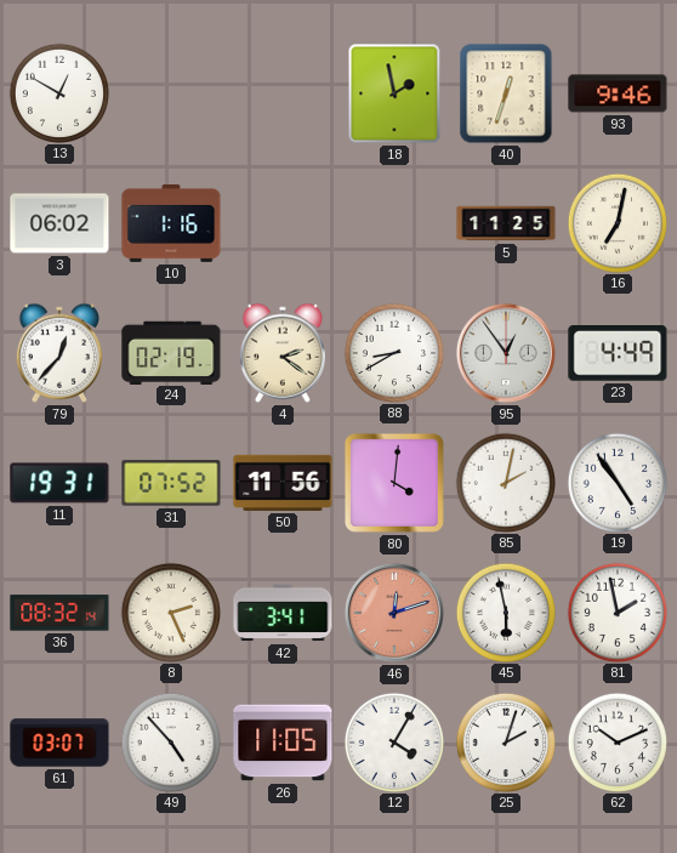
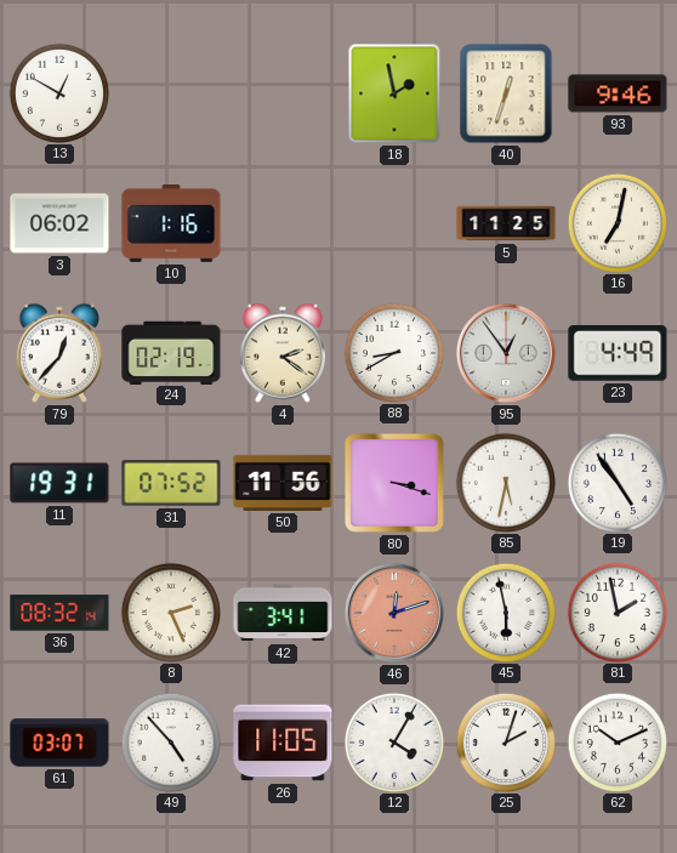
80: 4:01 -> 3:18
85: 2:02 -> 5:32
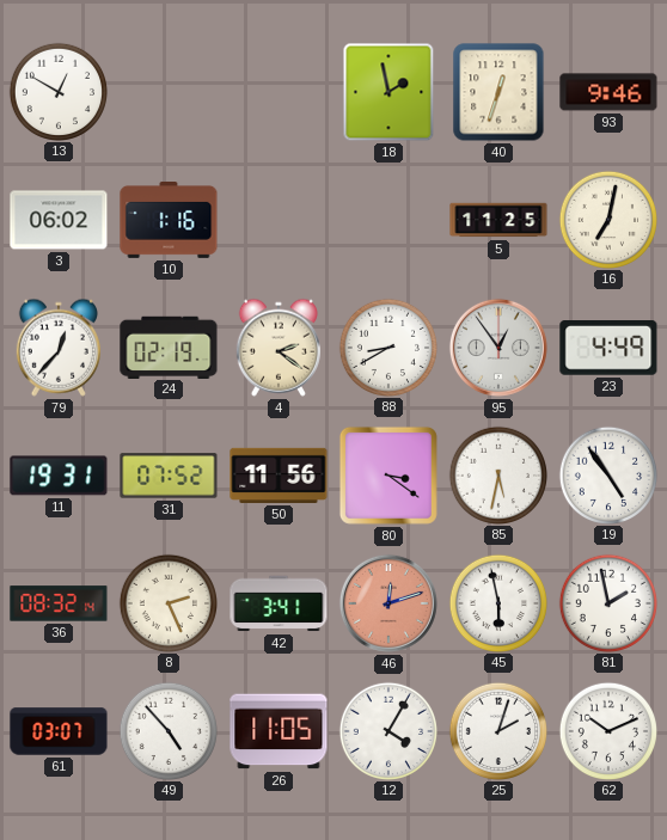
80: 3:18 -> 3:21
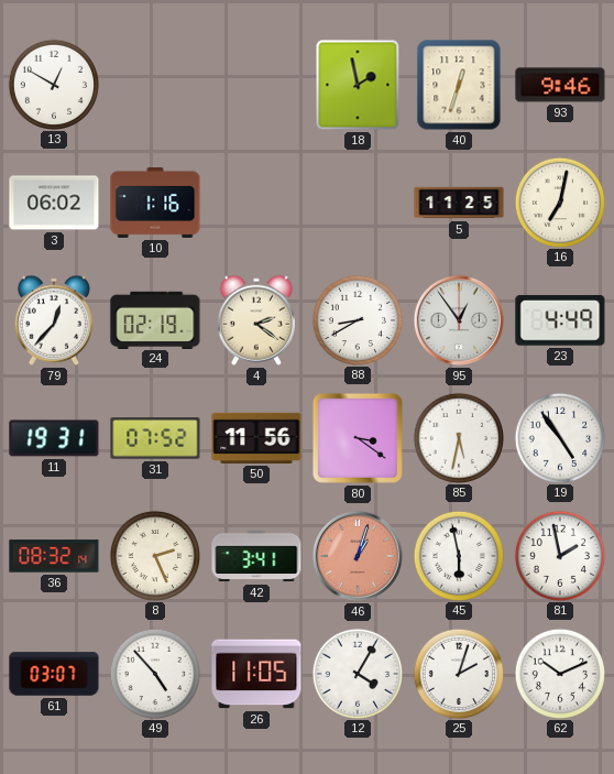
46: 12:12 -> 1:03
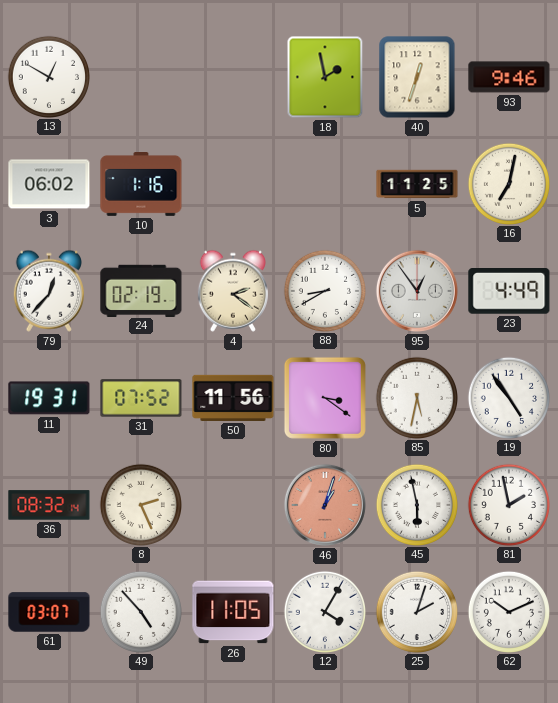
42: 3:41 -> none
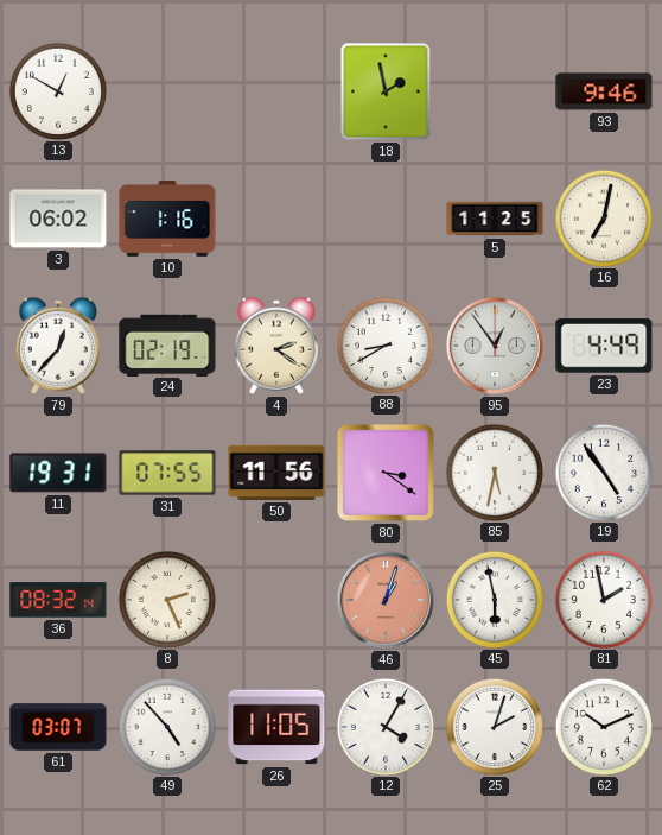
40: 12:33 -> none
31: 07:52 -> 07:55
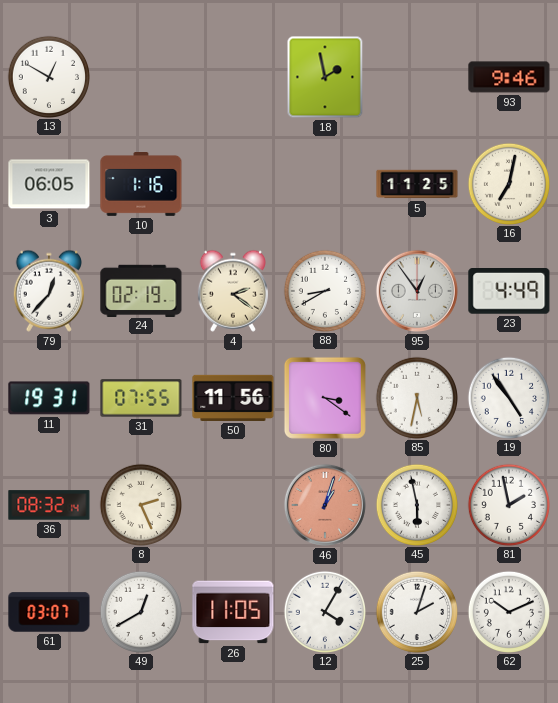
3: 06:02 -> 06:05
49: 4:53 -> 12:40
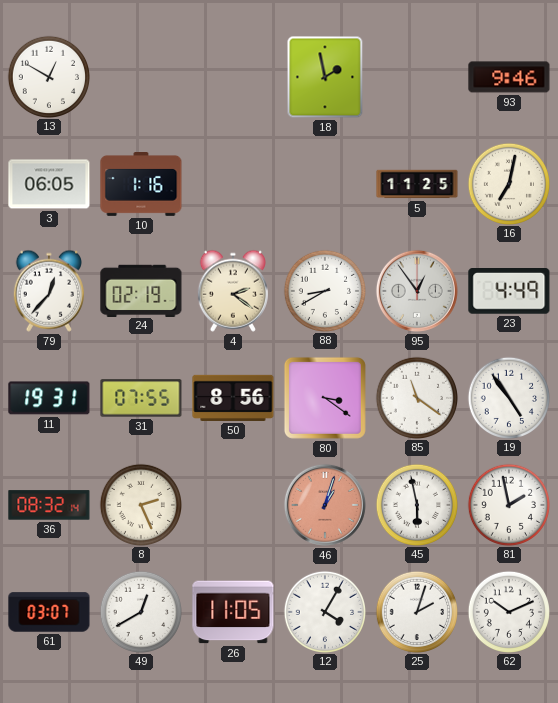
50: 11:56 -> 8:56
85: 5:32 -> 11:21
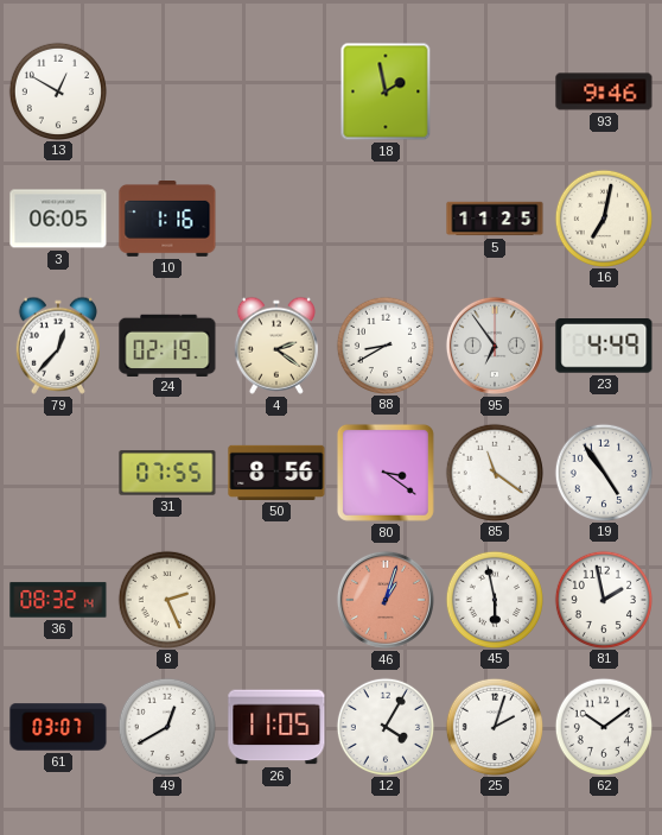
95: 12:54 -> 6:54
11: 19:31 -> none
62: 10:11 -> 10:09
